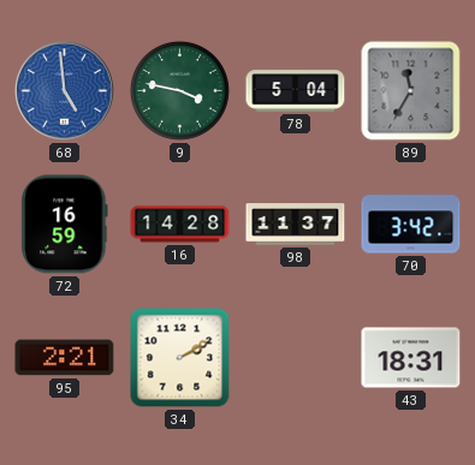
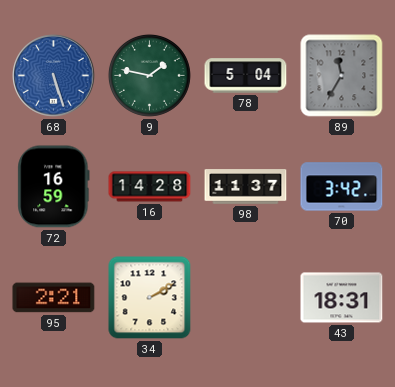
68: 4:59 -> 5:27
9: 3:47 -> 1:47
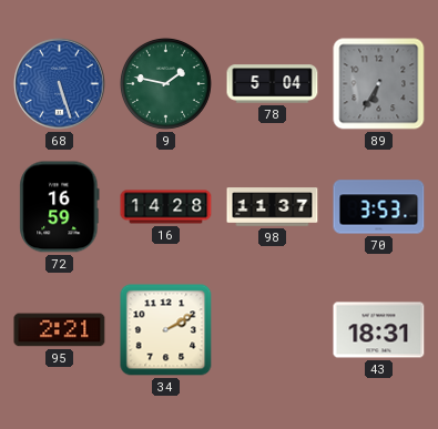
89: 11:35 -> 6:35
70: 3:42 -> 3:53
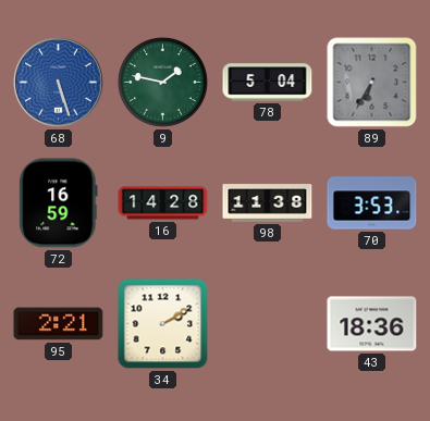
98: 11:37 -> 11:38
43: 18:31 -> 18:36
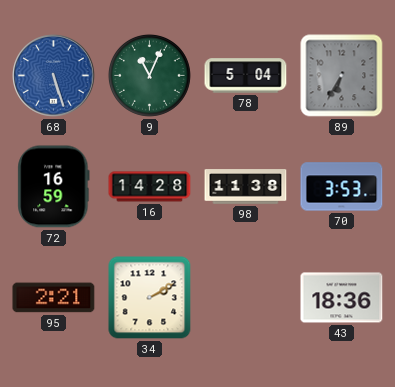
9: 1:47 -> 11:04
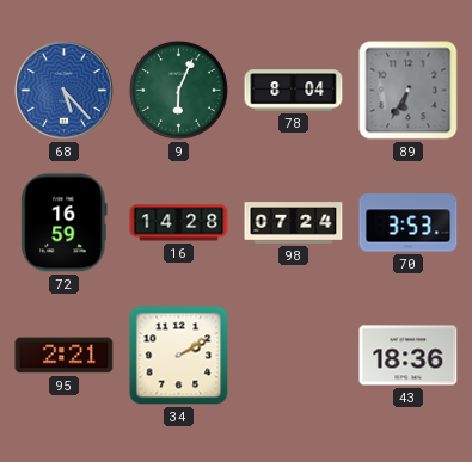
68: 5:27 -> 5:23
9: 11:04 -> 6:04
78: 5:04 -> 8:04
98: 11:38 -> 07:24
